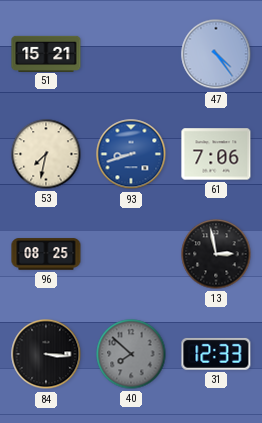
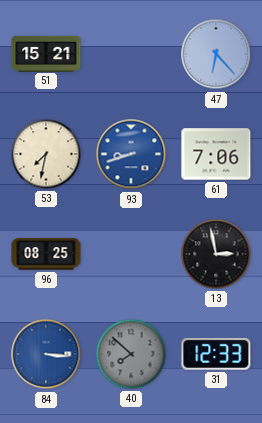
47: 4:24 -> 6:23
84 dial: black -> blue
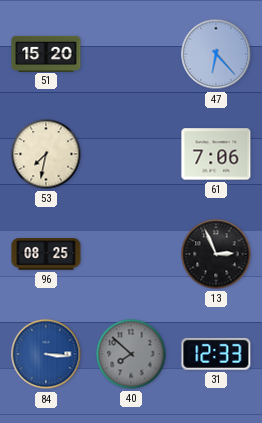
51: 15:21 -> 15:20
93: 8:42 -> none
13: 2:58 -> 2:56
